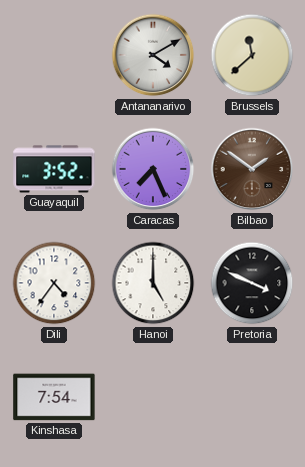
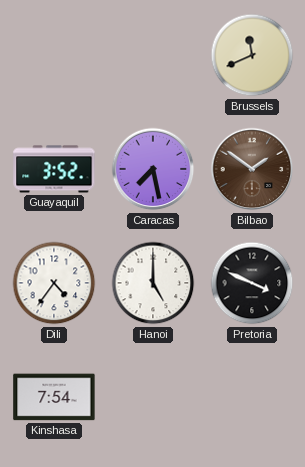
Antananarivo: 4:10 -> none
Brussels: 11:38 -> 11:41
Caracas: 7:26 -> 7:28
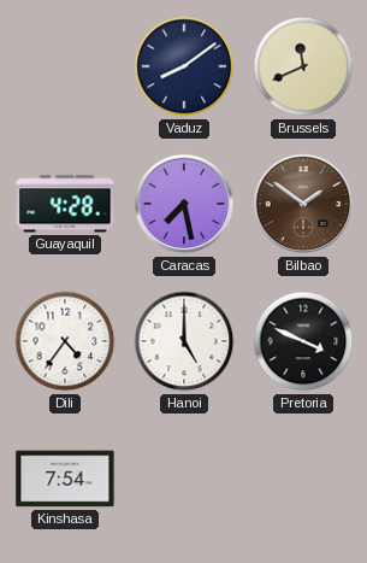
Vaduz: none -> 8:09
Guayaquil: 3:52 -> 4:28
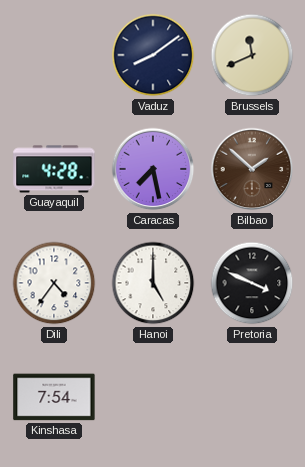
Bilbao: 1:51 -> 1:52
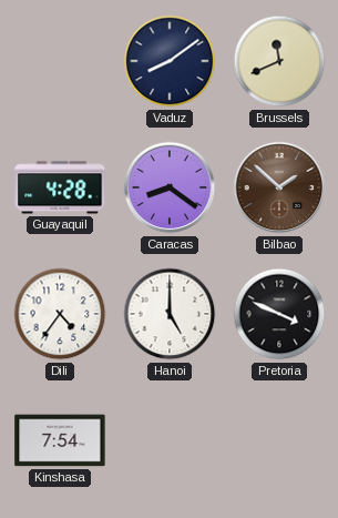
Caracas: 7:28 -> 8:21
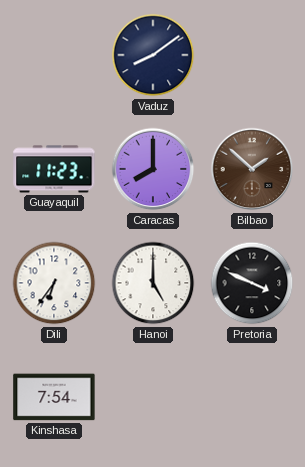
Brussels: 11:41 -> none
Guayaquil: 4:28 -> 11:23
Caracas: 8:21 -> 8:00
Dili: 4:36 -> 6:36
